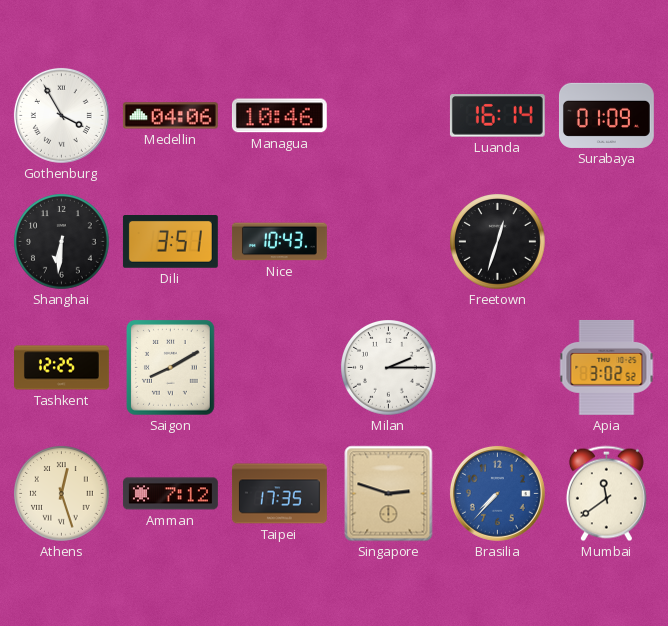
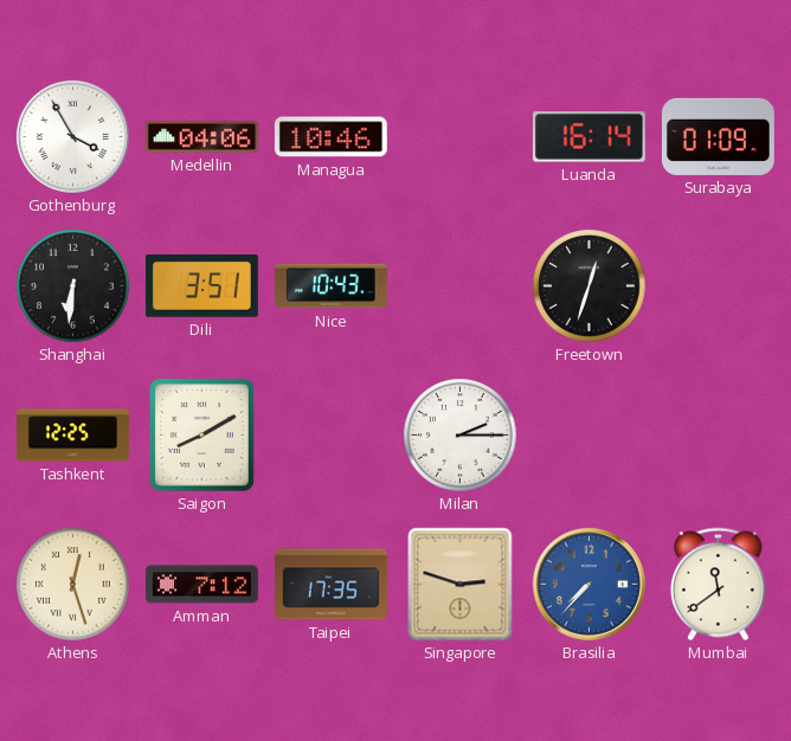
Apia: 3:02 -> none
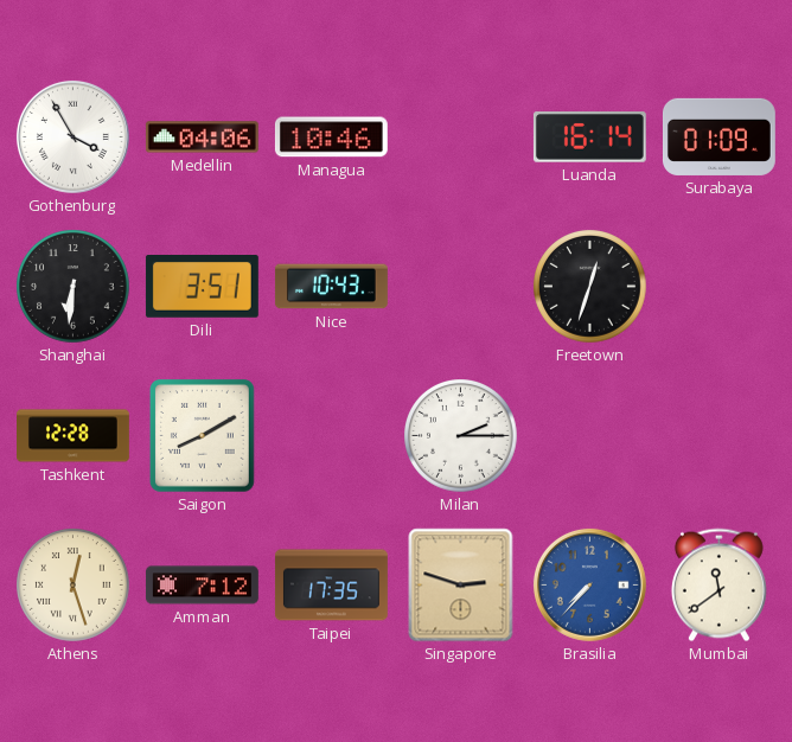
Tashkent: 12:25 -> 12:28
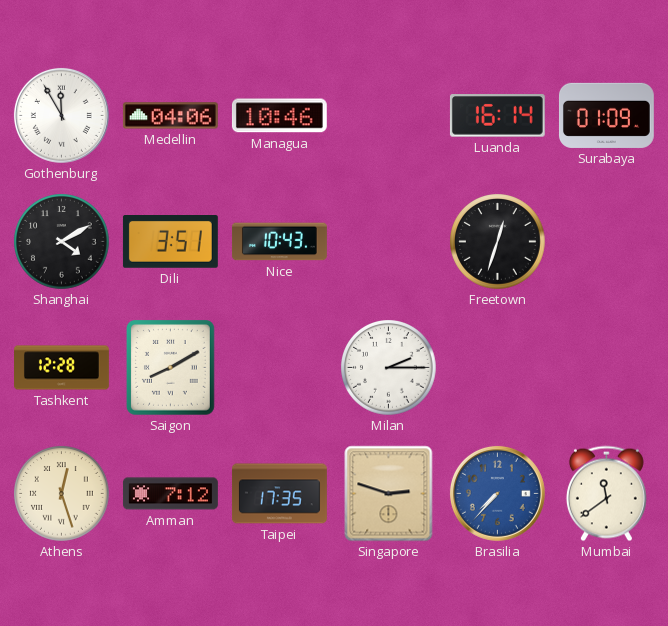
Gothenburg: 3:55 -> 11:55
Shanghai: 6:31 -> 4:10
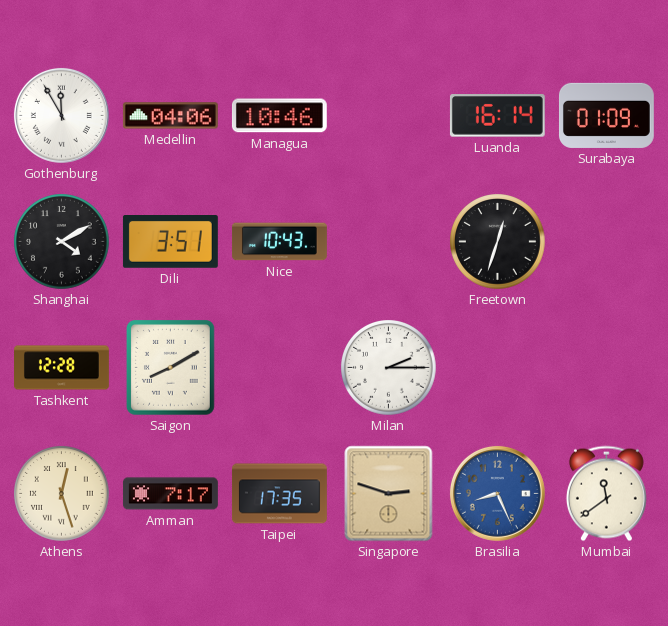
Amman: 7:12 -> 7:17
Brasilia: 7:37 -> 8:26
